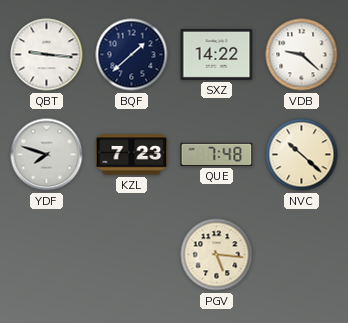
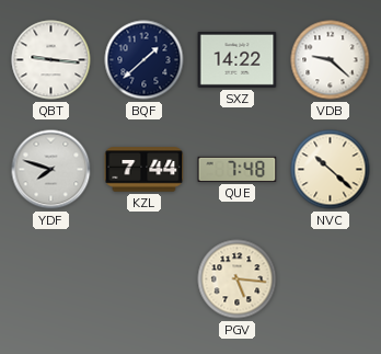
KZL: 7:23 -> 7:44
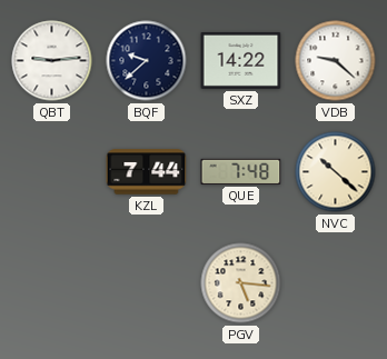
QBT: 9:16 -> 9:14
BQF: 1:38 -> 9:38
YDF: 7:48 -> none
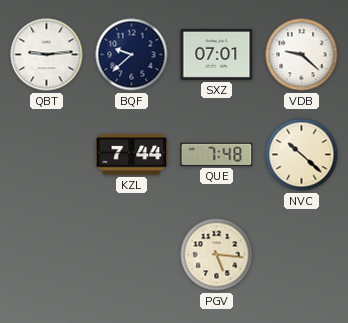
SXZ: 14:22 -> 07:01
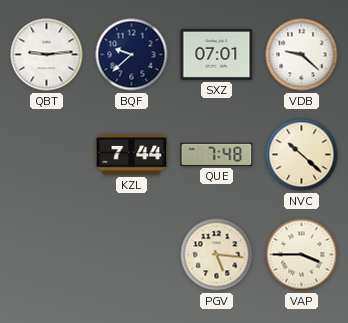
VAP: none -> 3:45
